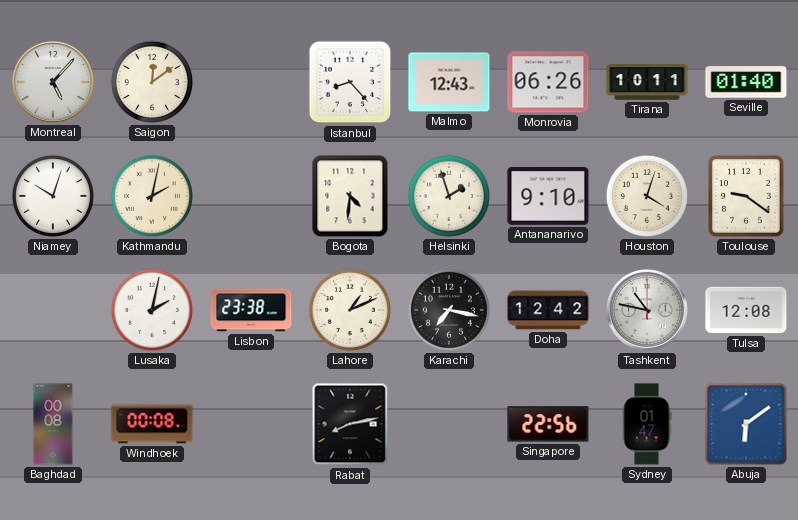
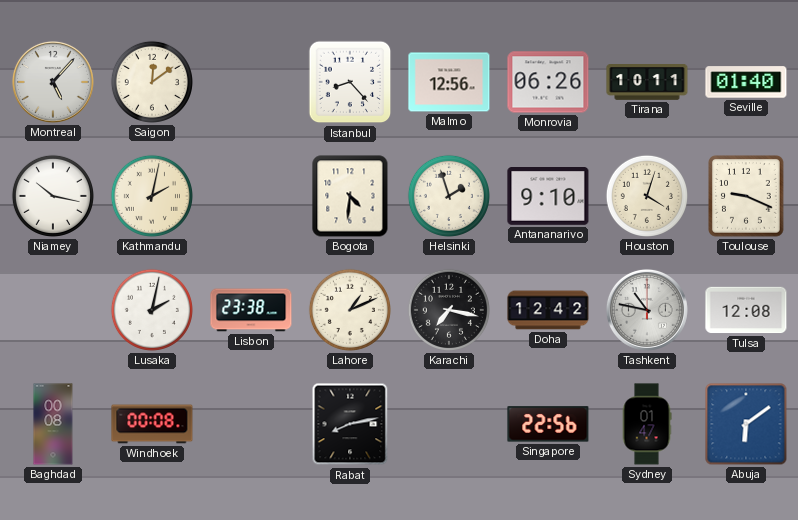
Malmo: 12:43 -> 12:56
Niamey: 10:03 -> 10:17
Toulouse: 9:21 -> 9:19
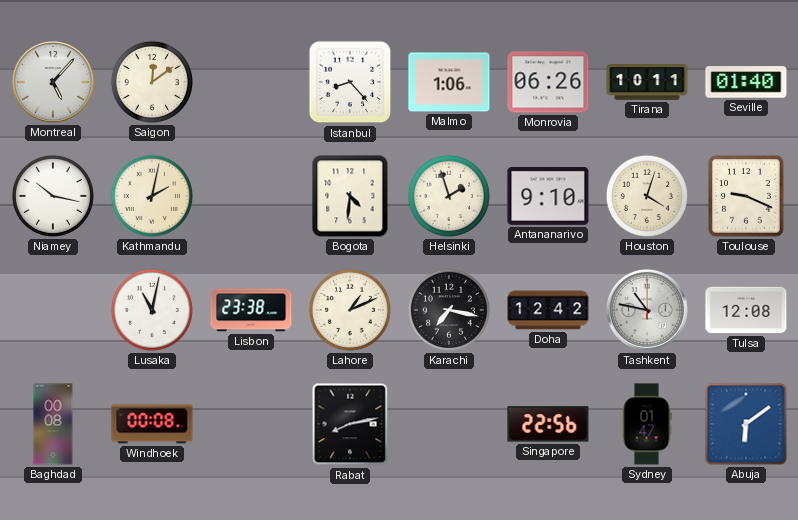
Malmo: 12:56 -> 1:06
Lusaka: 2:02 -> 11:02
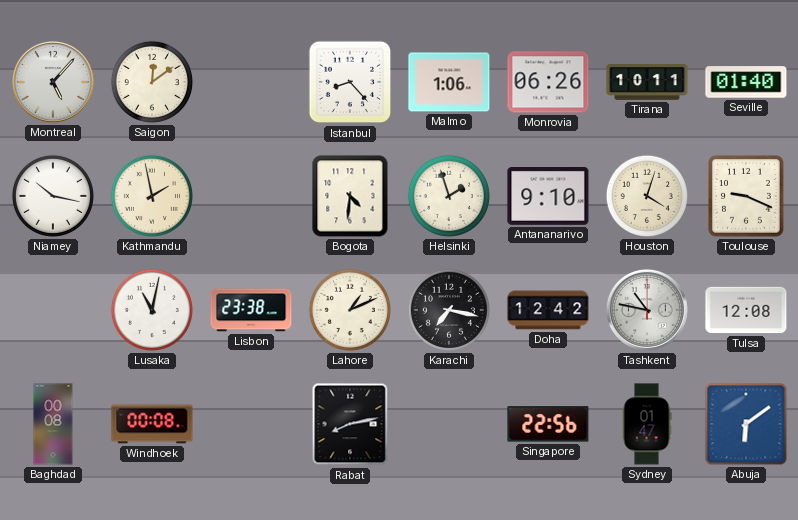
Kathmandu: 2:02 -> 1:58
